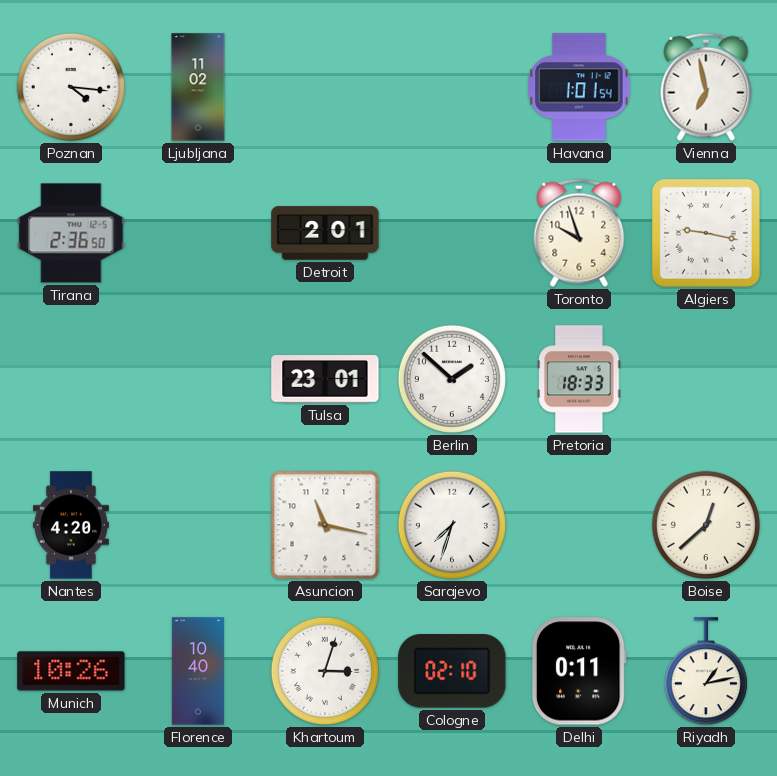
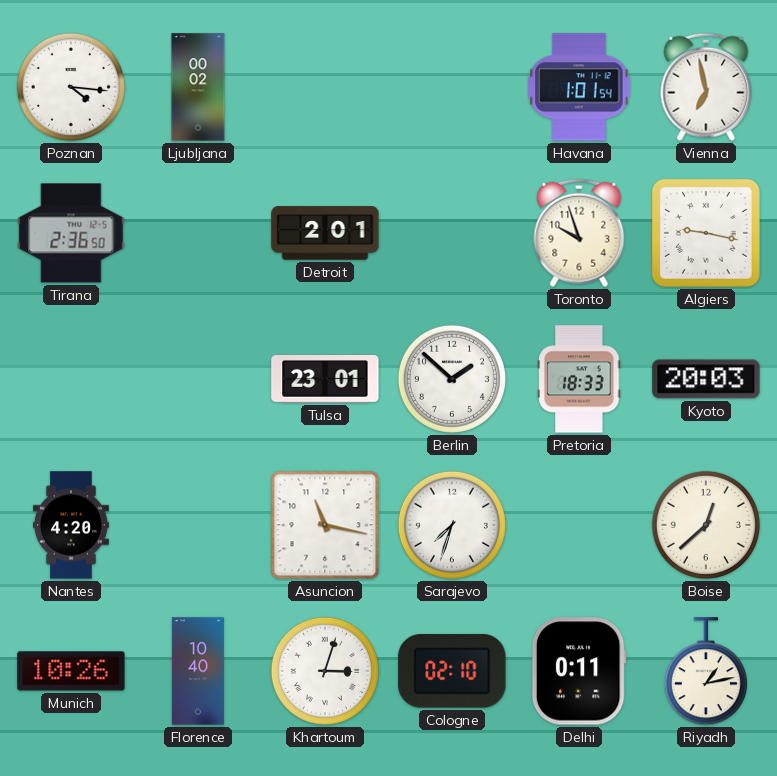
Ljubljana: 11:02 -> 00:02
Kyoto: none -> 20:03
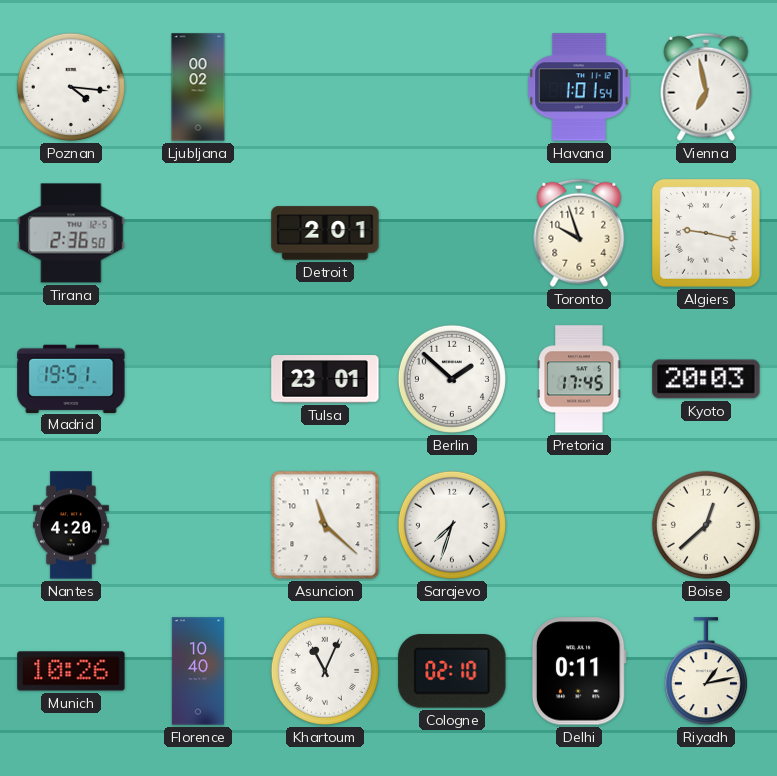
Madrid: none -> 19:51
Pretoria: 18:33 -> 17:45
Asuncion: 11:17 -> 11:22
Khartoum: 3:03 -> 11:04
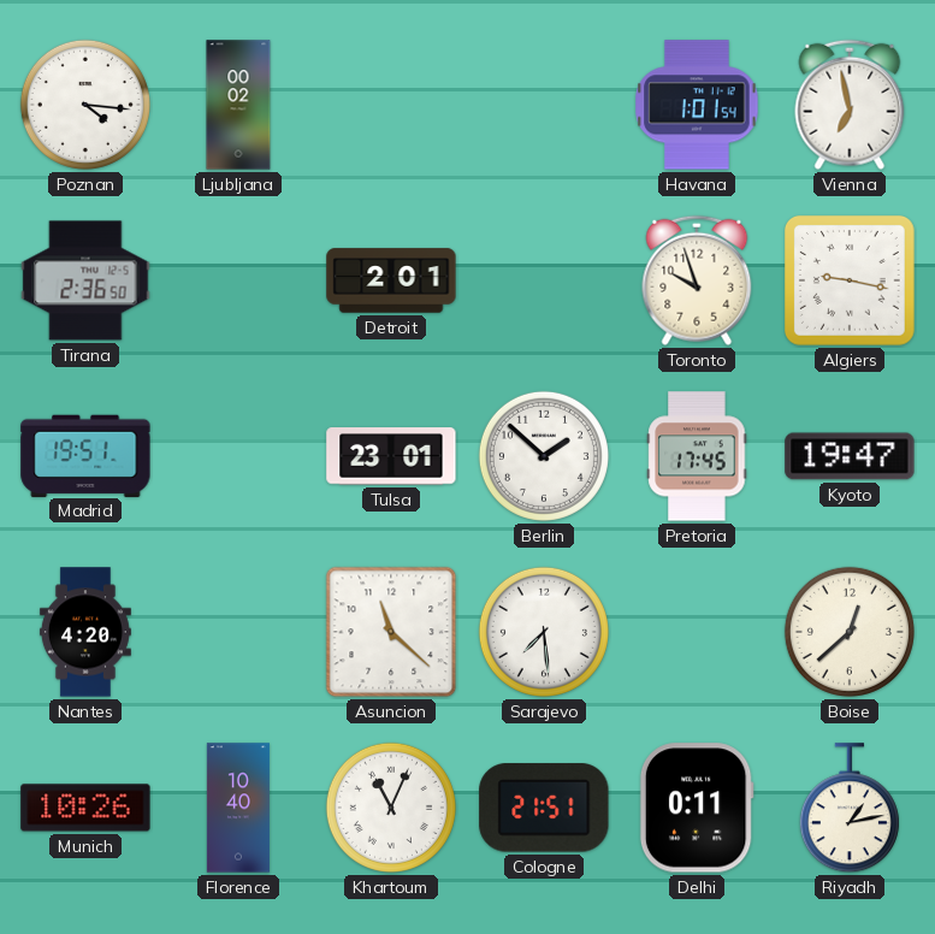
Kyoto: 20:03 -> 19:47
Sarajevo: 7:33 -> 7:29
Cologne: 02:10 -> 21:51
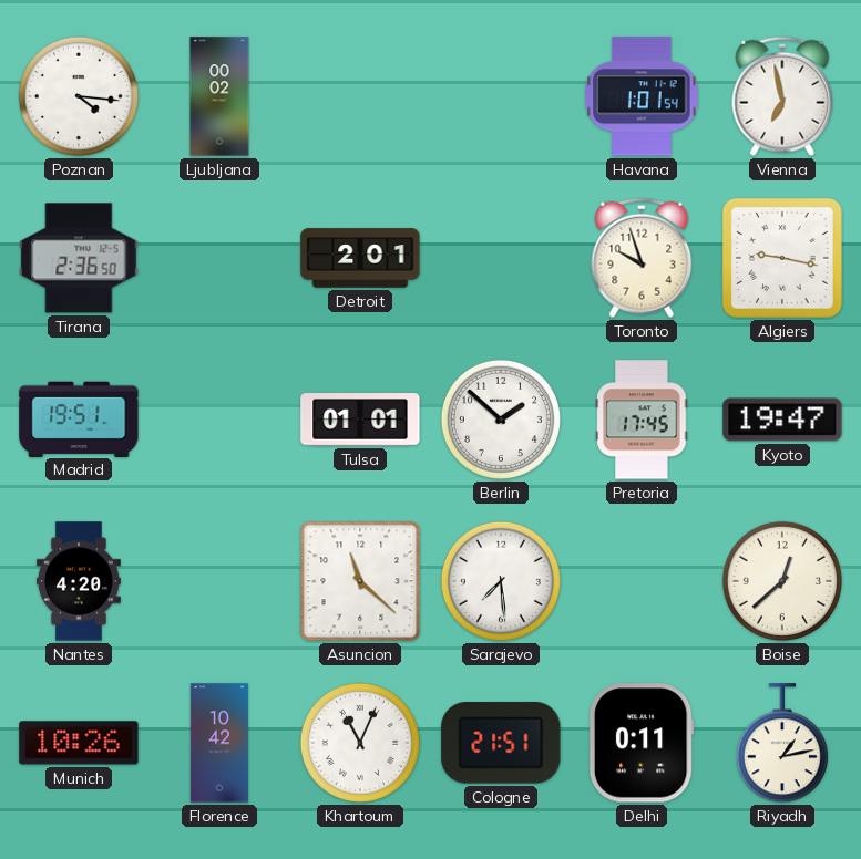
Tulsa: 23:01 -> 01:01
Florence: 10:40 -> 10:42
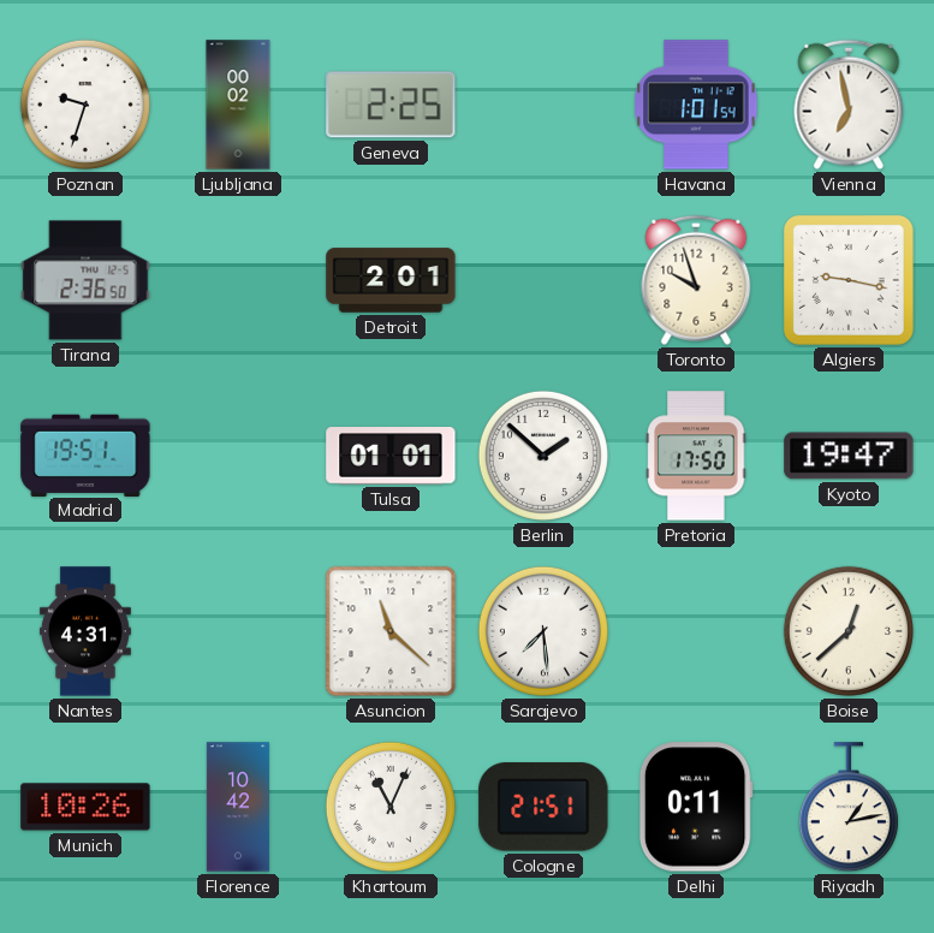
Poznan: 4:16 -> 9:33
Geneva: none -> 2:25
Pretoria: 17:45 -> 17:50
Nantes: 4:20 -> 4:31
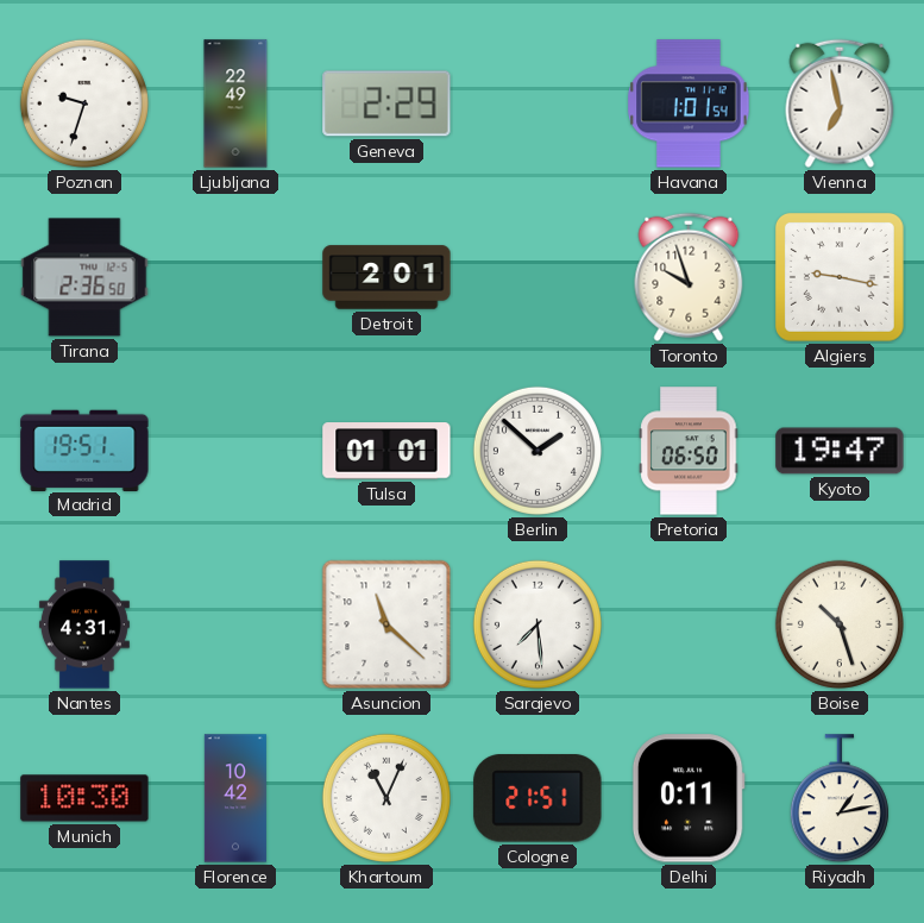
Ljubljana: 00:02 -> 22:49
Geneva: 2:25 -> 2:29
Pretoria: 17:50 -> 06:50
Boise: 12:38 -> 10:27
Munich: 10:26 -> 10:30
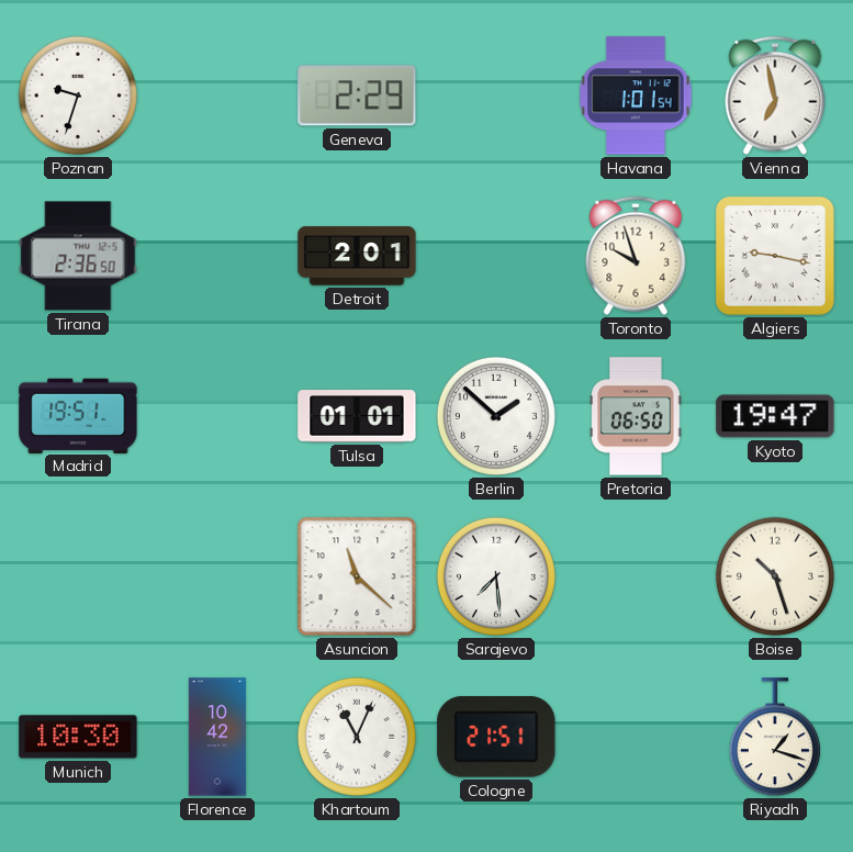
Ljubljana: 22:49 -> none
Nantes: 4:31 -> none
Delhi: 0:11 -> none
Riyadh: 1:13 -> 1:18
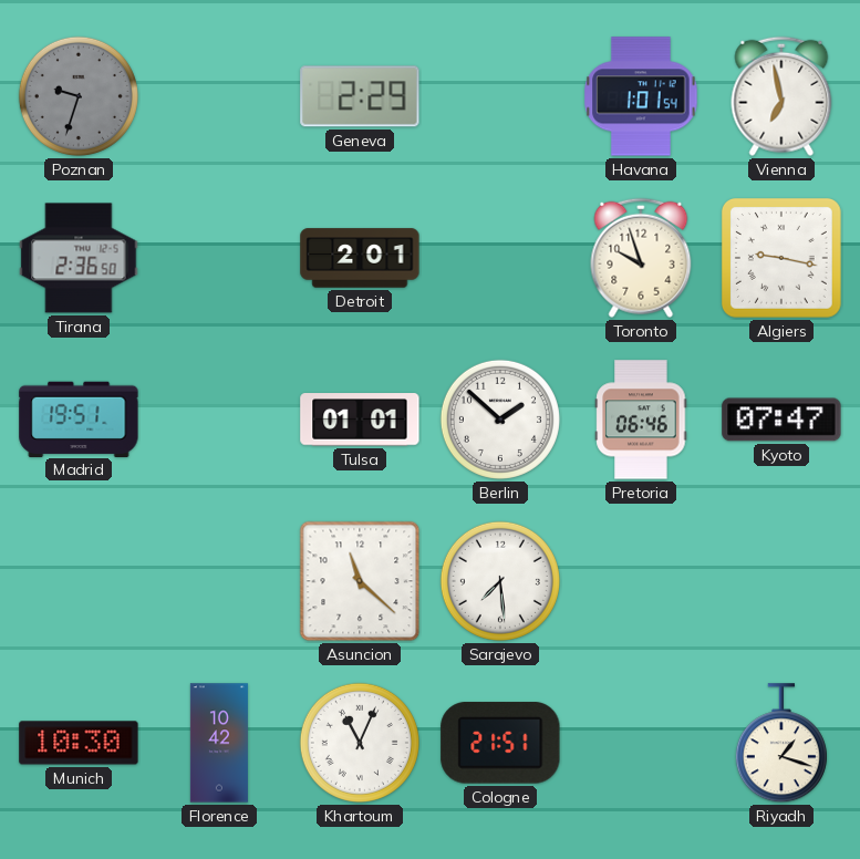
Poznan dial: white -> grey
Pretoria: 06:50 -> 06:46
Kyoto: 19:47 -> 07:47
Boise: 10:27 -> none
